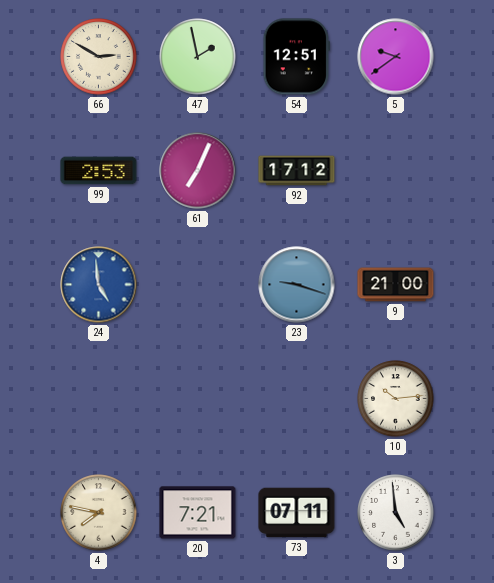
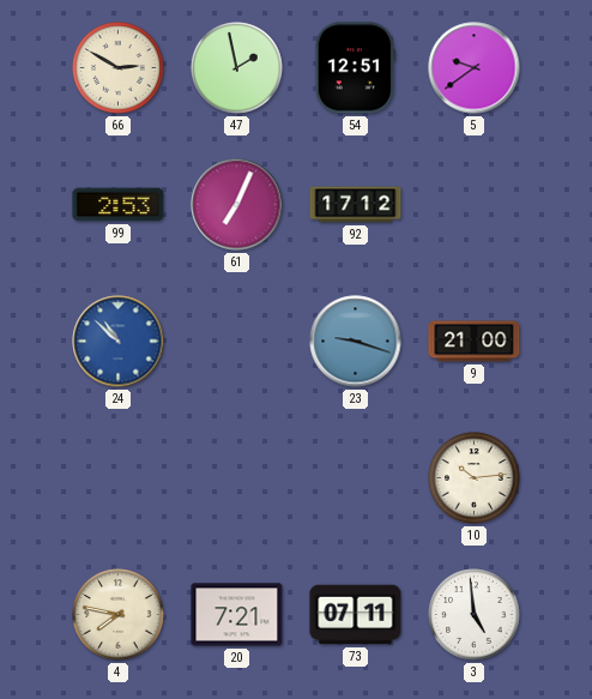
24: 4:59 -> 10:52
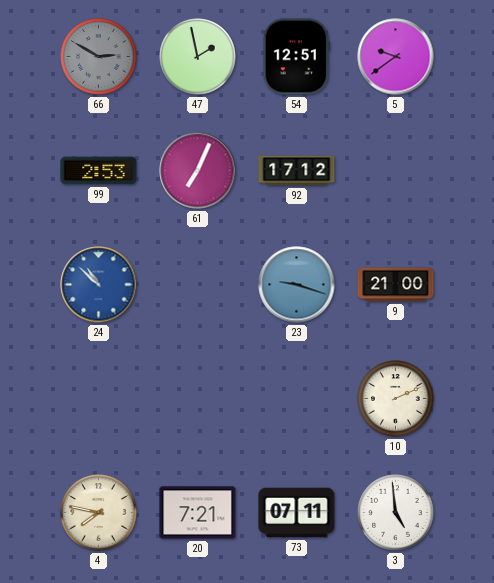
66 dial: cream -> grey
10: 10:14 -> 2:11
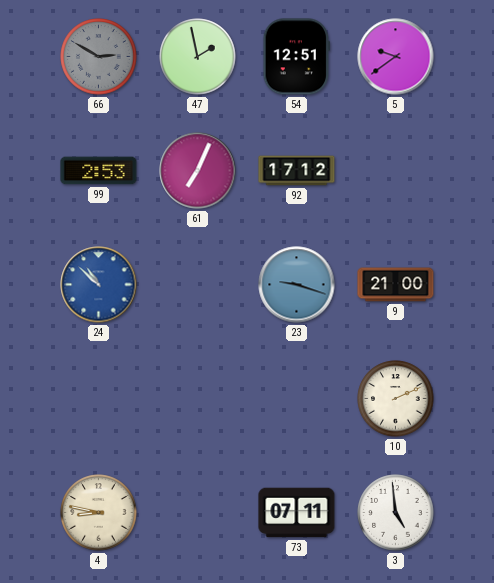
4: 7:47 -> 8:47
20: 7:21 -> none
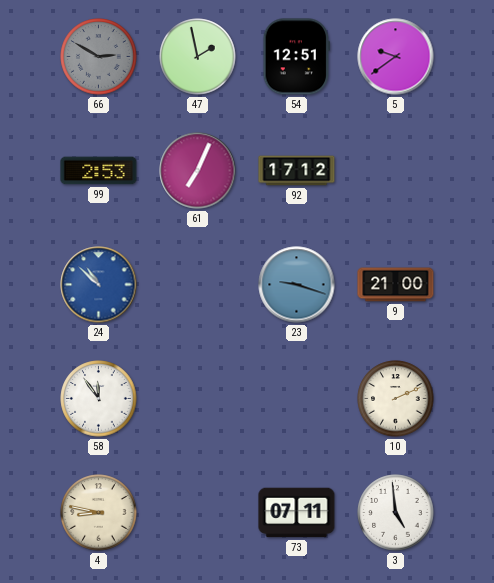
58: none -> 11:54
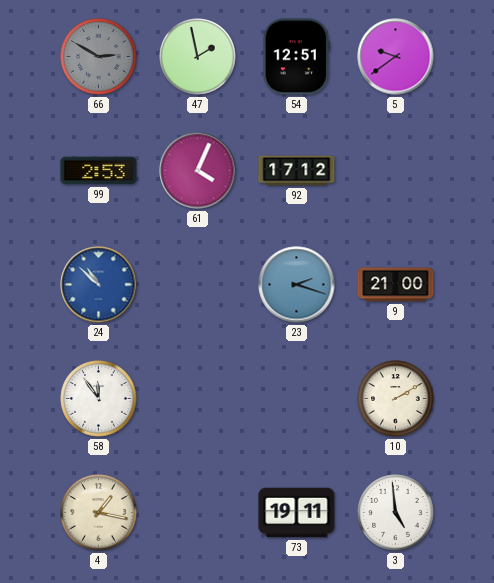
61: 7:04 -> 4:04
23: 9:18 -> 2:18
10: 2:11 -> 2:10
4: 8:47 -> 1:17
73: 07:11 -> 19:11
